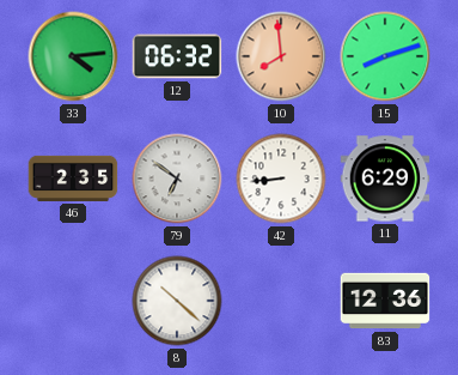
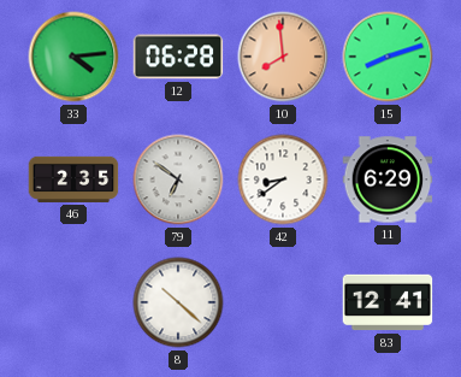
12: 06:32 -> 06:28
42: 8:44 -> 8:39
83: 12:36 -> 12:41
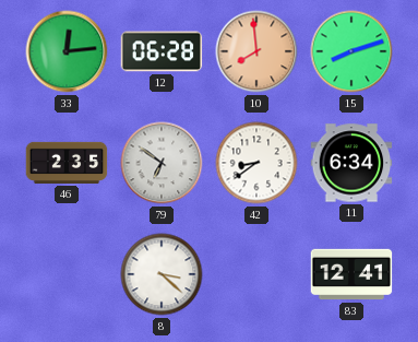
33: 4:14 -> 12:14
11: 6:29 -> 6:34
8: 10:22 -> 3:22
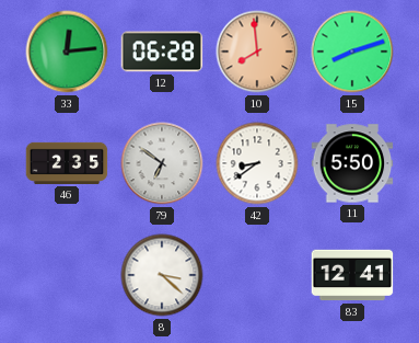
11: 6:34 -> 5:50
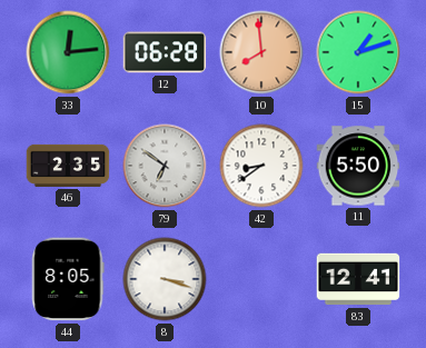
15: 8:12 -> 1:12
44: none -> 8:05
8: 3:22 -> 3:18
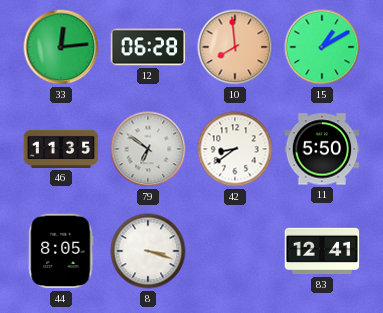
15: 1:12 -> 1:10
46: 2:35 -> 11:35
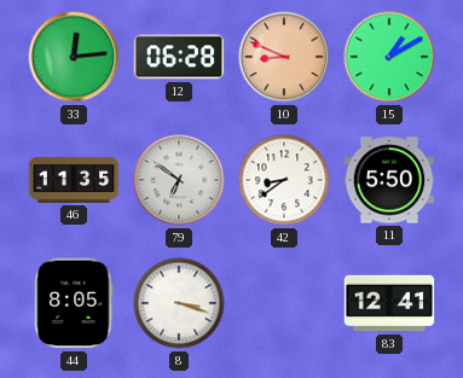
10: 7:59 -> 8:49
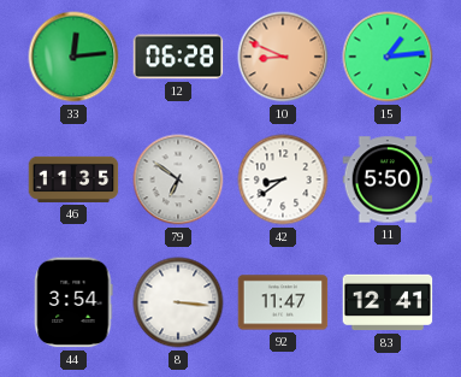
15: 1:10 -> 1:14
44: 8:05 -> 3:54
8: 3:18 -> 3:16
92: none -> 11:47
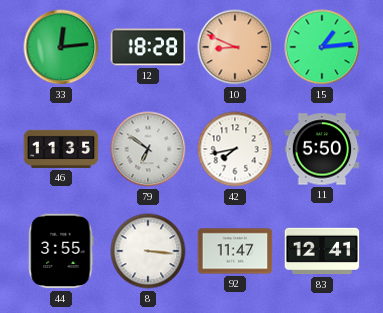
12: 06:28 -> 18:28
42: 8:39 -> 7:43
44: 3:54 -> 3:55
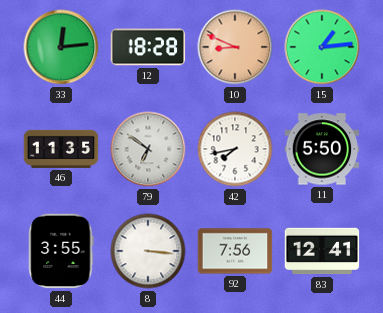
92: 11:47 -> 7:56
